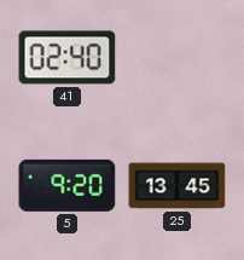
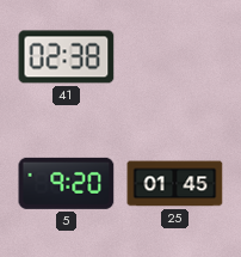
41: 02:40 -> 02:38
25: 13:45 -> 01:45
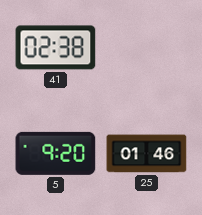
25: 01:45 -> 01:46
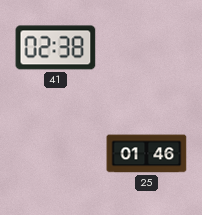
5: 9:20 -> none
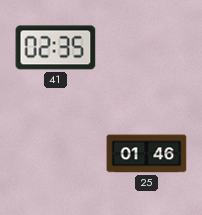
41: 02:38 -> 02:35
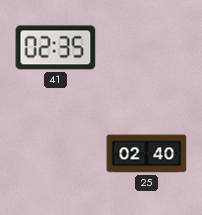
25: 01:46 -> 02:40
